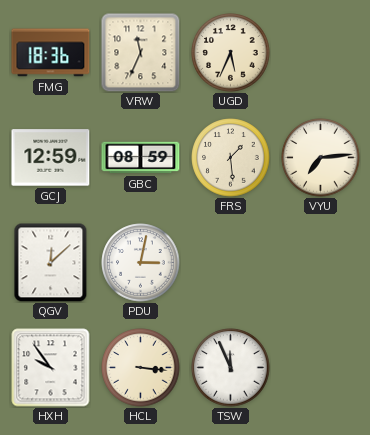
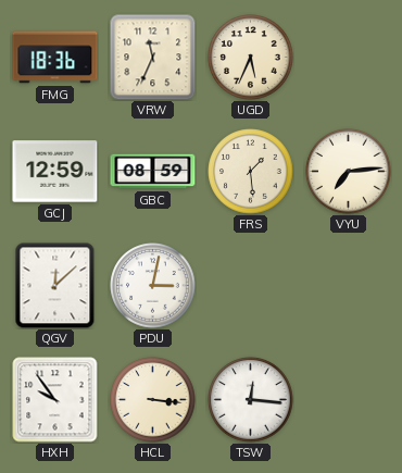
TSW: 11:56 -> 12:16
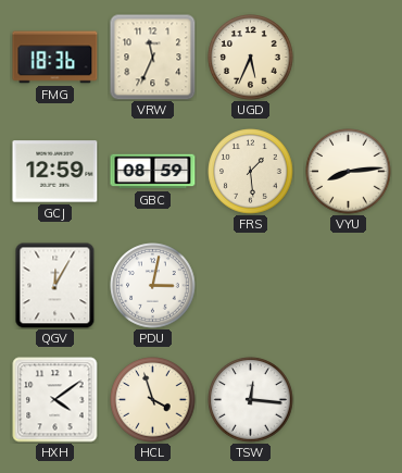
VYU: 7:14 -> 8:14
QGV: 12:08 -> 12:05
HXH: 9:54 -> 4:09
HCL: 3:16 -> 3:57
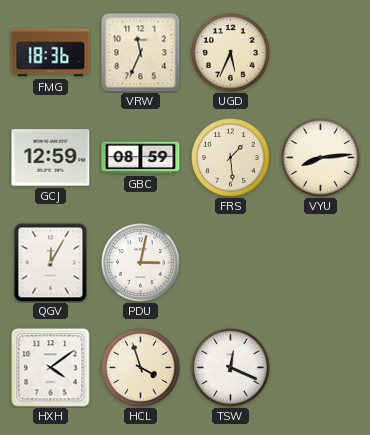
TSW: 12:16 -> 12:19
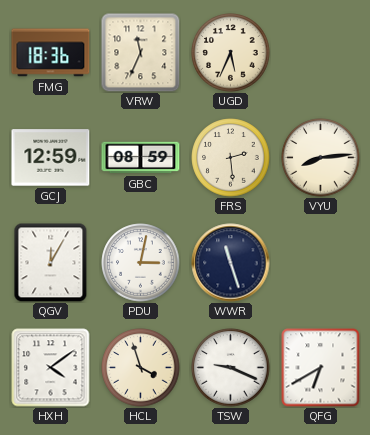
FRS: 1:29 -> 2:29
WWR: none -> 11:27
TSW: 12:19 -> 9:19
QFG: none -> 6:40
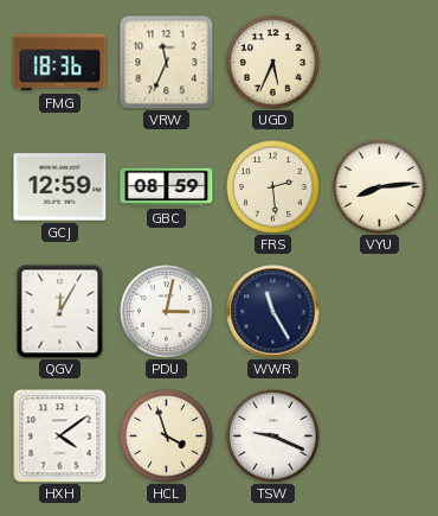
WWR: 11:27 -> 11:25
QFG: 6:40 -> none
